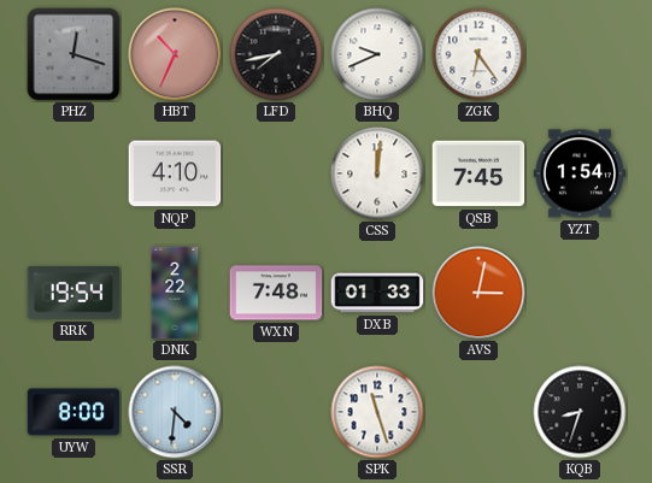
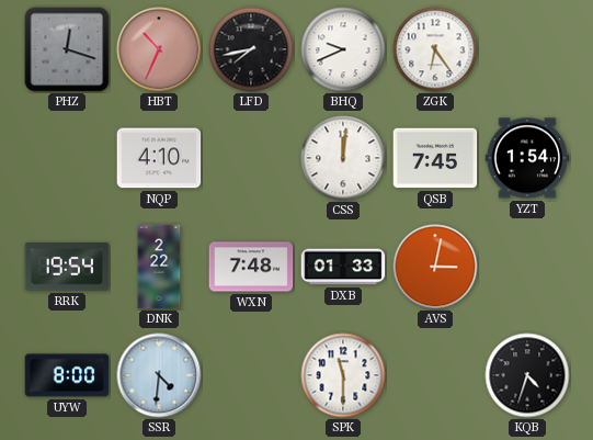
SPK: 11:27 -> 11:30
KQB: 8:33 -> 4:33
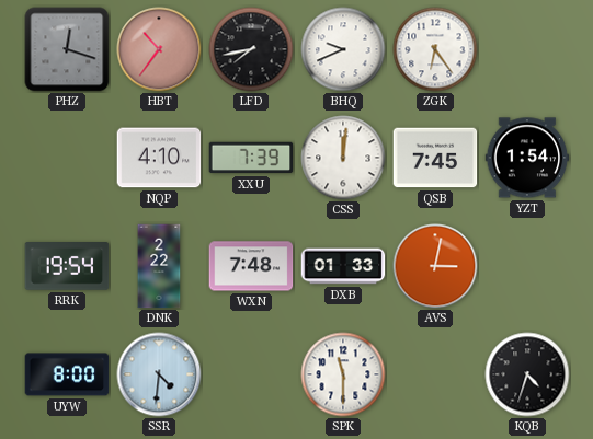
HBT: 10:34 -> 10:36
XXU: none -> 7:39
